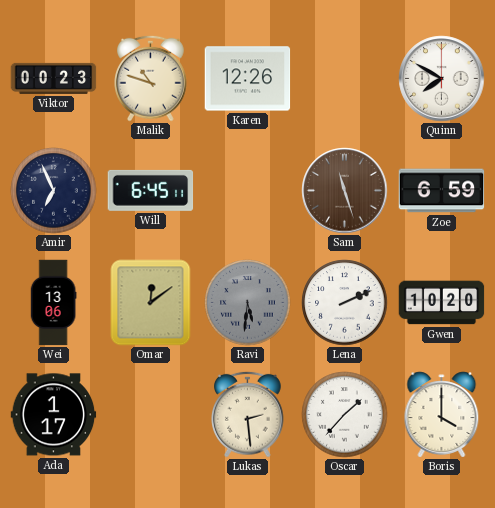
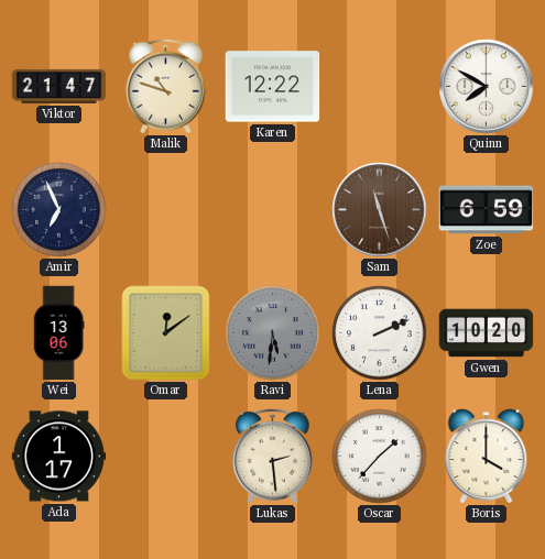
Viktor: 00:23 -> 21:47
Karen: 12:26 -> 12:22
Will: 6:45 -> none
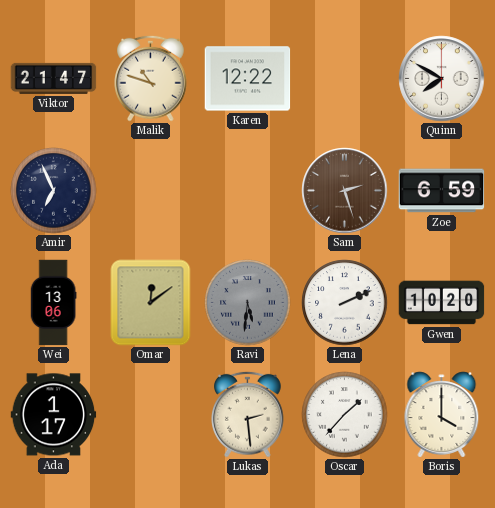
Sam: 11:27 -> 2:27
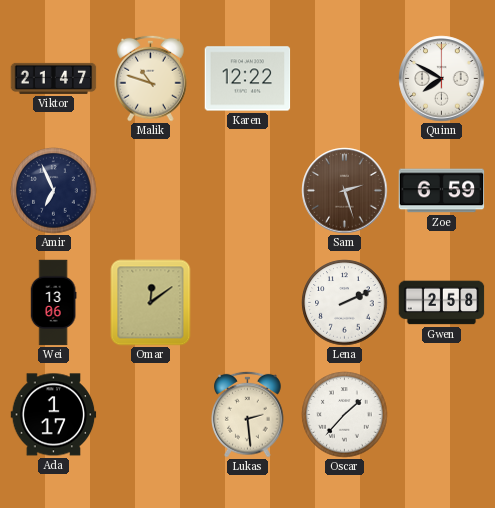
Ravi: 5:31 -> none
Gwen: 10:20 -> 2:58
Boris: 4:00 -> none
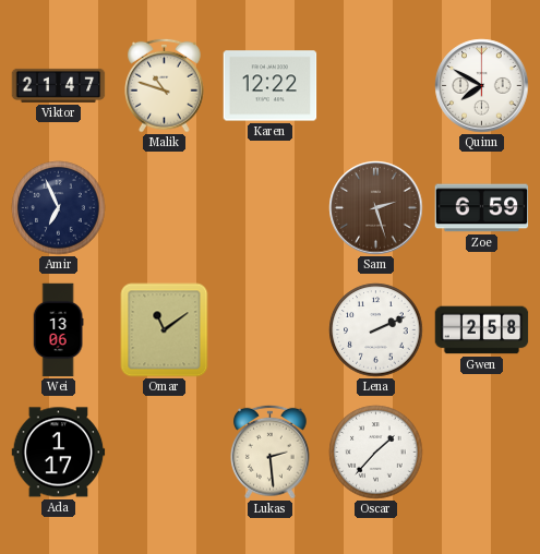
Omar: 12:09 -> 11:09
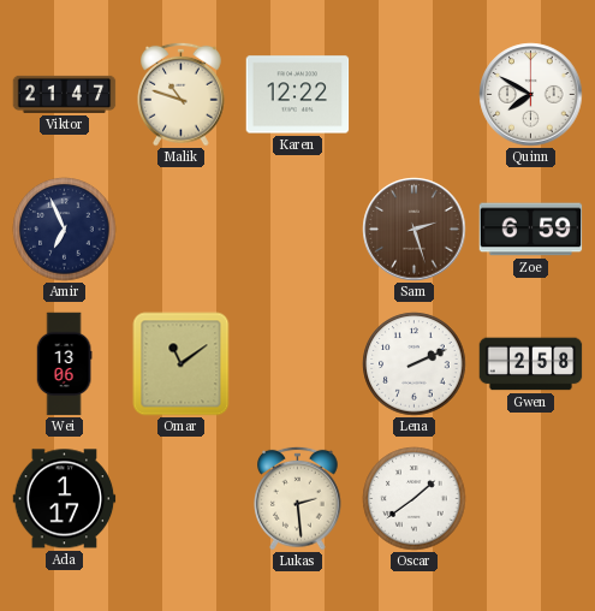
Oscar: 1:37 -> 1:39
